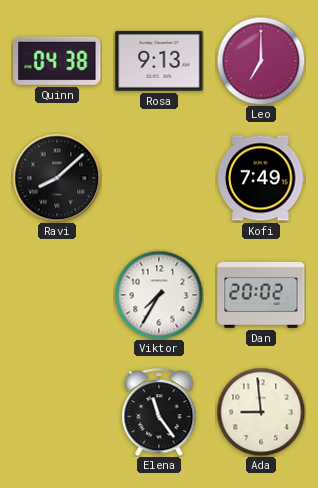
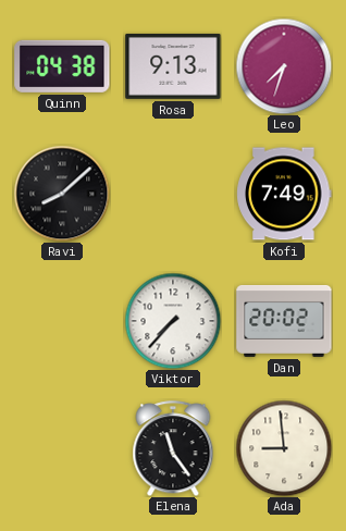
Leo: 7:00 -> 7:33
Viktor: 7:35 -> 7:37
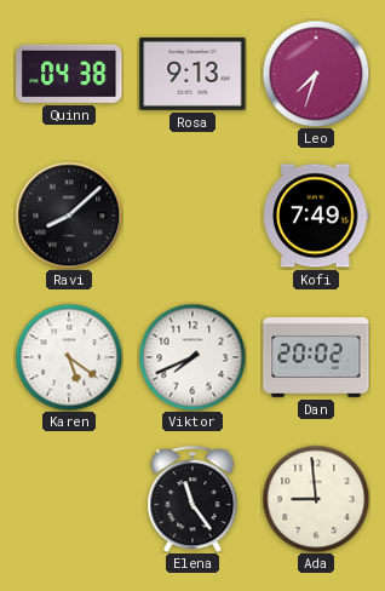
Karen: none -> 5:21
Viktor: 7:37 -> 7:41
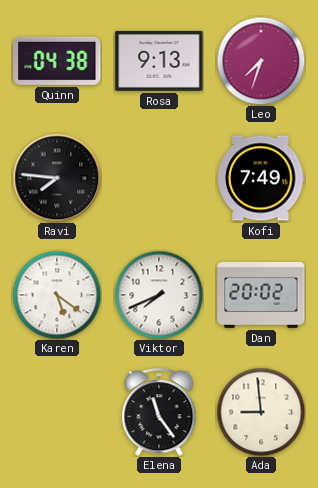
Ravi: 8:08 -> 7:46
